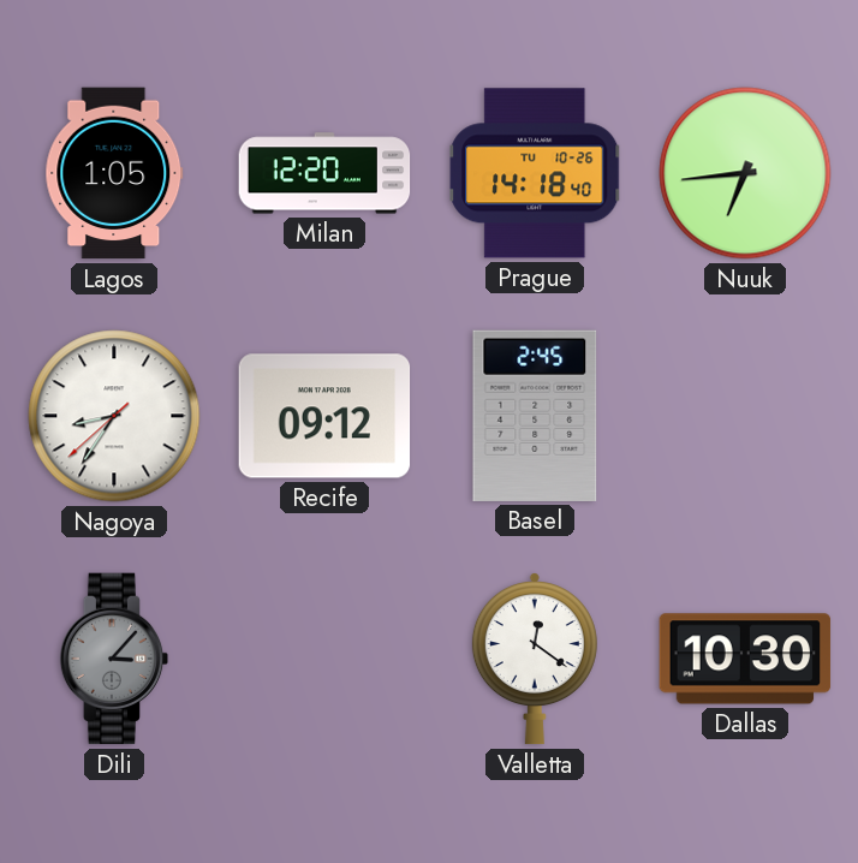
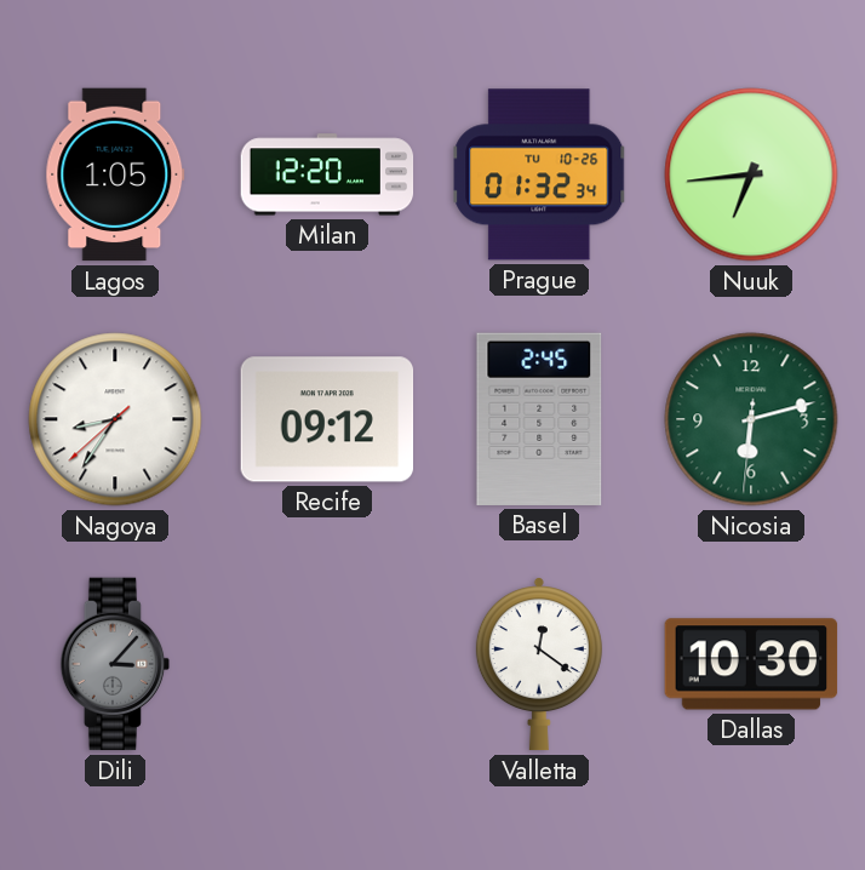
Prague: 14:18 -> 01:32
Nicosia: none -> 6:12
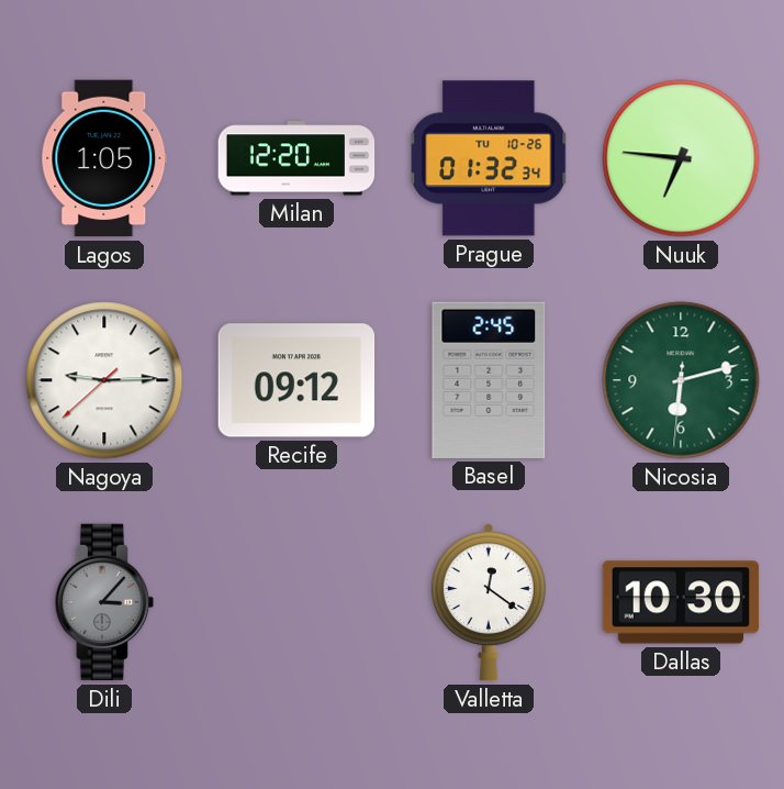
Nuuk: 6:44 -> 6:46
Nagoya: 8:35 -> 9:14
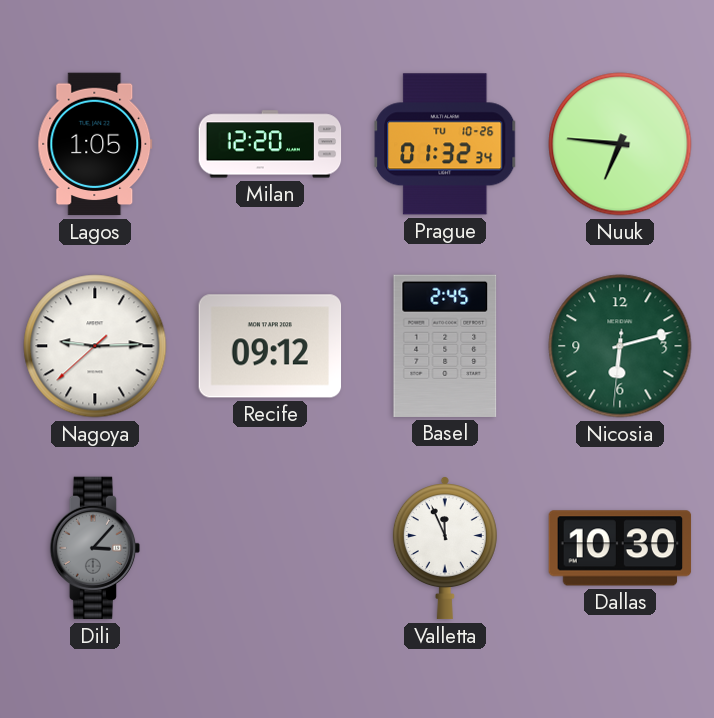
Valletta: 12:21 -> 11:56
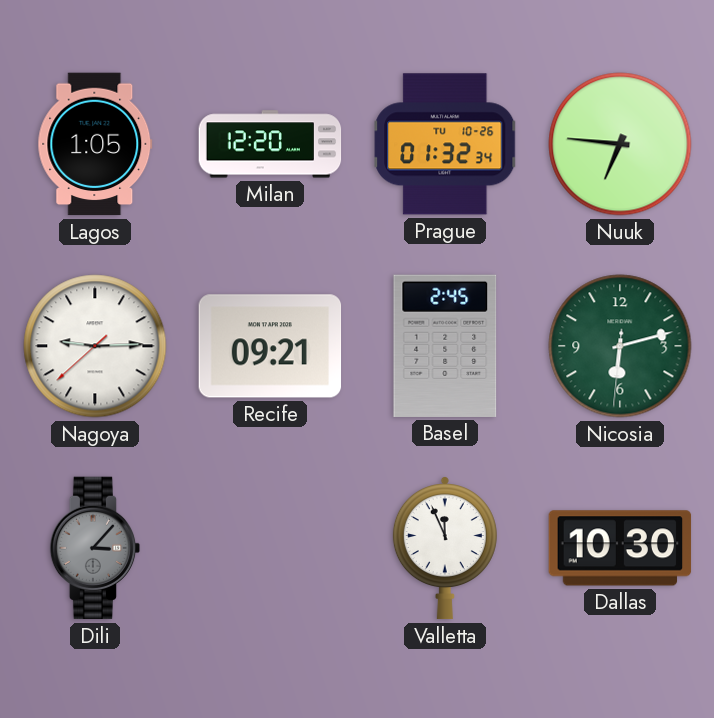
Recife: 09:12 -> 09:21
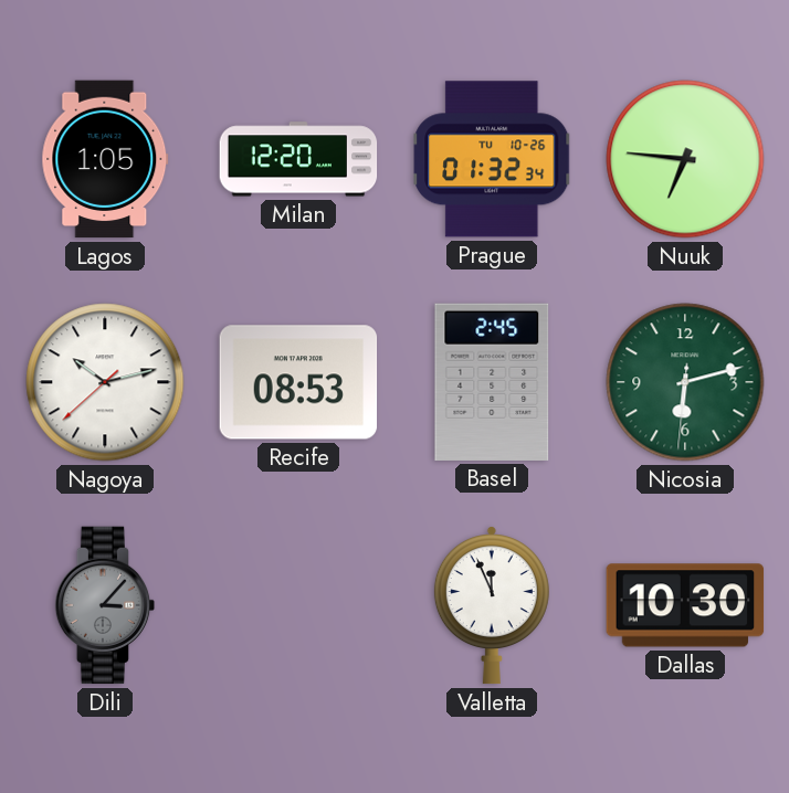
Nagoya: 9:14 -> 10:12
Recife: 09:21 -> 08:53
